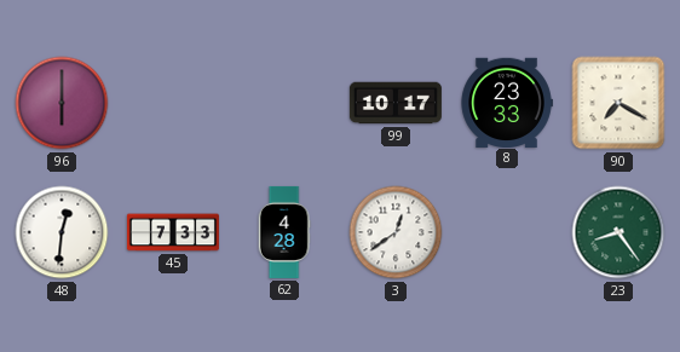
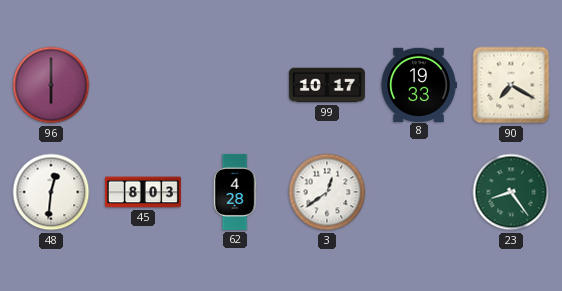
8: 23:33 -> 19:33
45: 7:33 -> 8:03
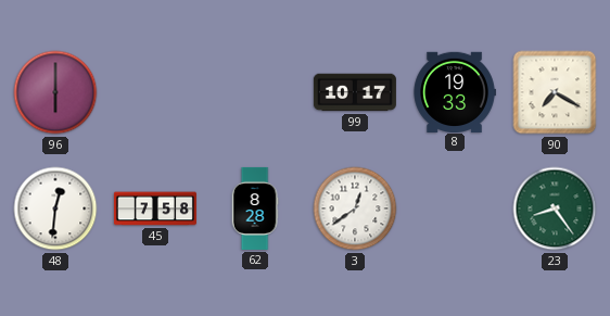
45: 8:03 -> 7:58
62: 4:28 -> 8:28
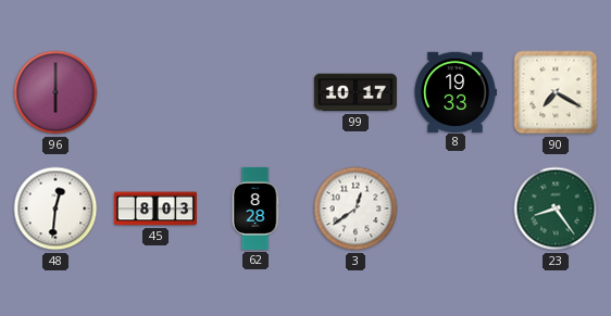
45: 7:58 -> 8:03
